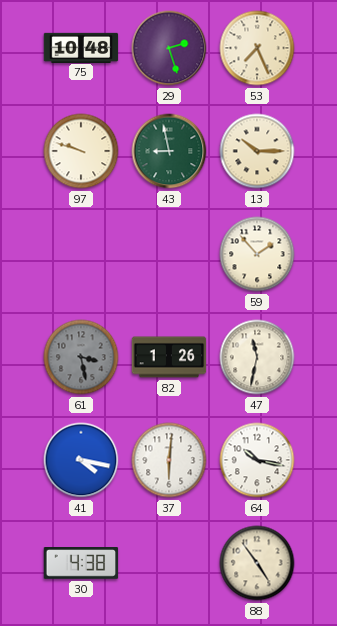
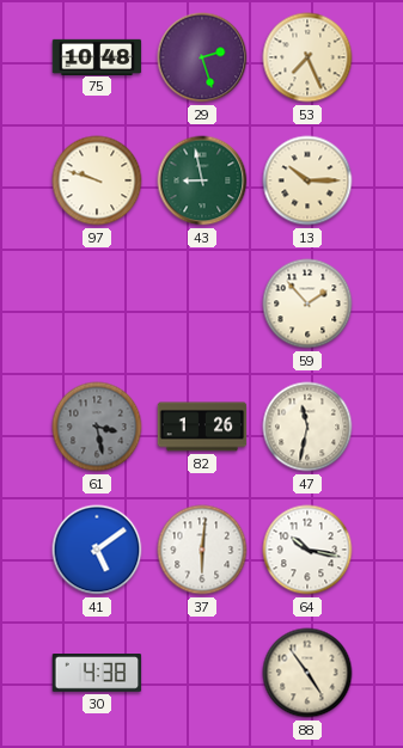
41: 4:17 -> 5:09
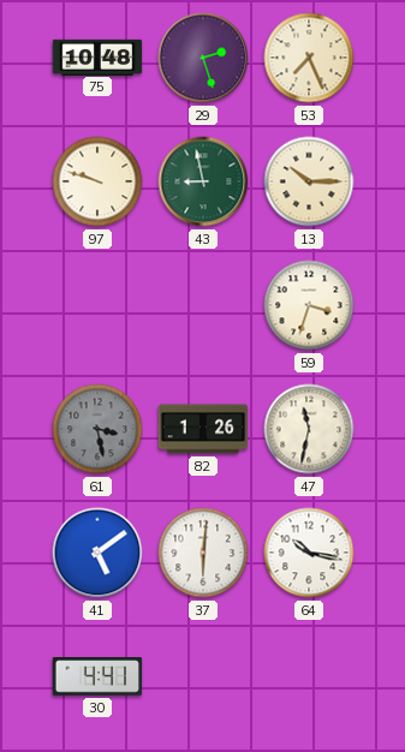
59: 1:53 -> 3:33
30: 4:38 -> 4:41
88: 4:54 -> none
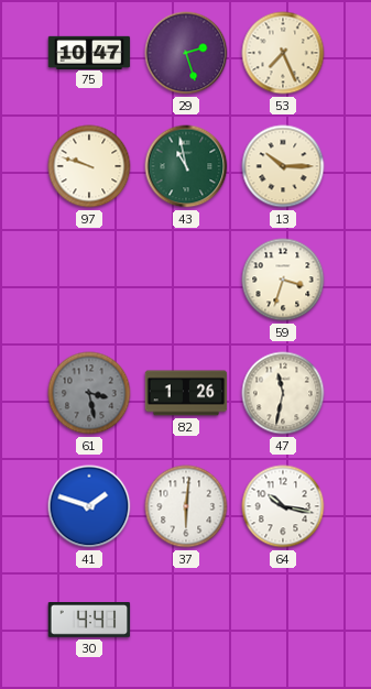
75: 10:48 -> 10:47
43: 8:58 -> 10:58
41: 5:09 -> 1:48
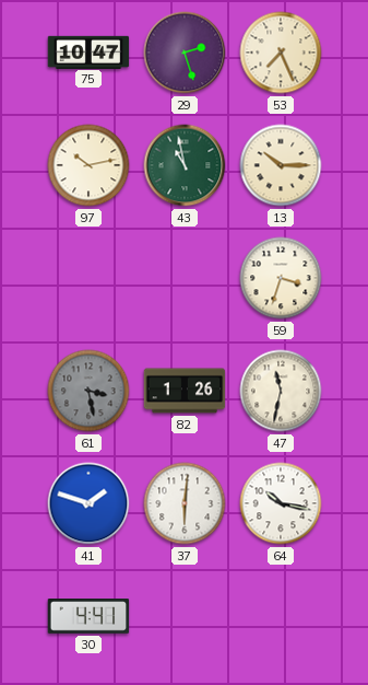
97: 9:48 -> 10:13
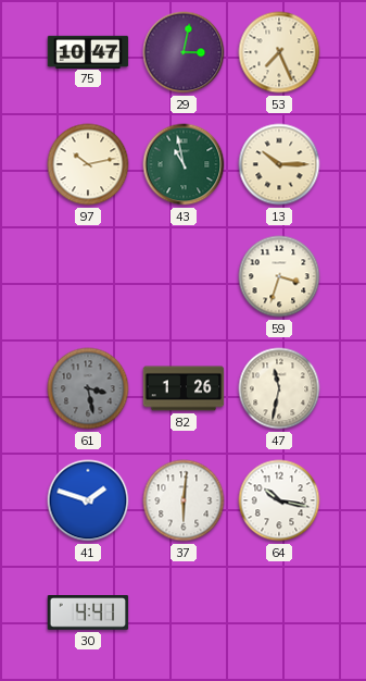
29: 2:27 -> 3:02
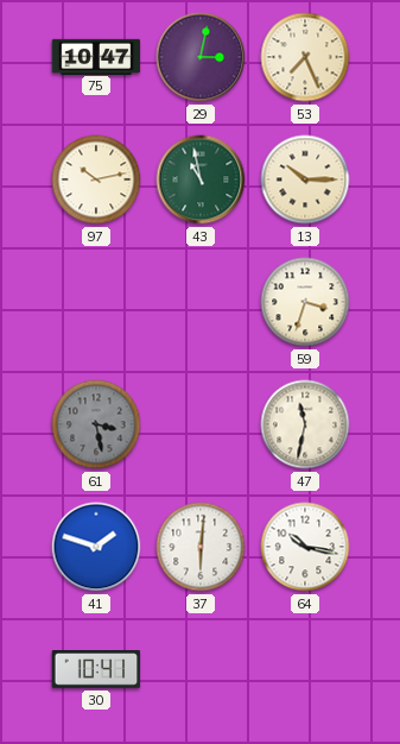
82: 1:26 -> none
30: 4:41 -> 10:41
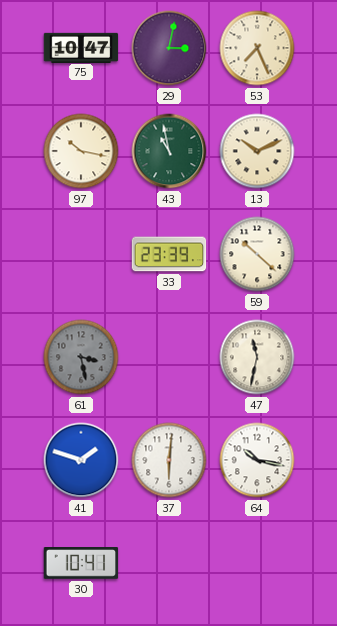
97: 10:13 -> 10:17
13: 10:15 -> 10:11
33: none -> 23:39
59: 3:33 -> 10:22
